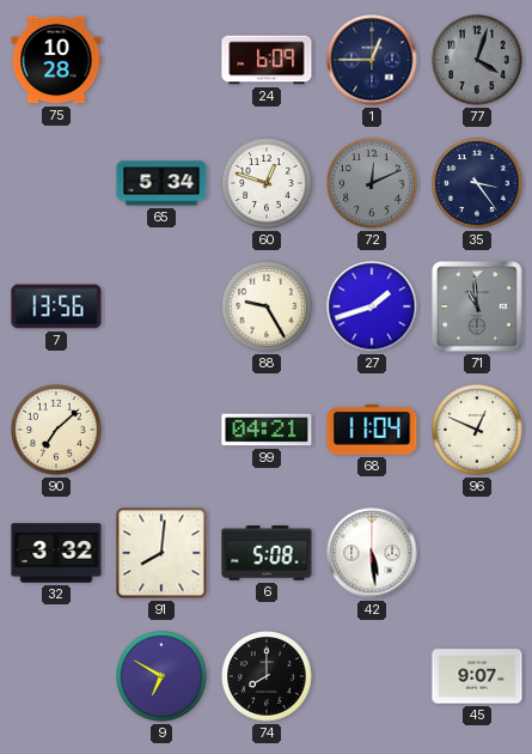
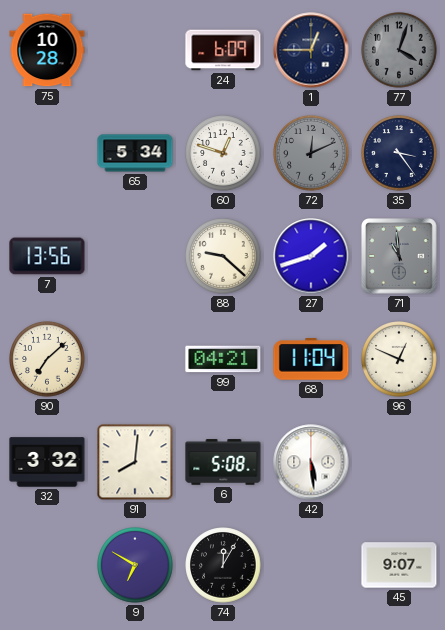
88: 9:25 -> 9:22
74: 8:00 -> 12:05
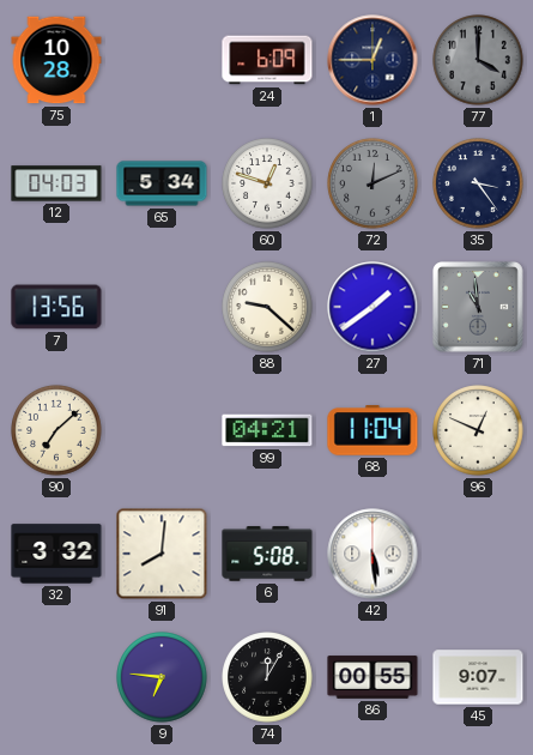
77: 4:03 -> 4:00
12: none -> 04:03
27: 1:42 -> 1:39
9: 6:50 -> 6:46
86: none -> 00:55
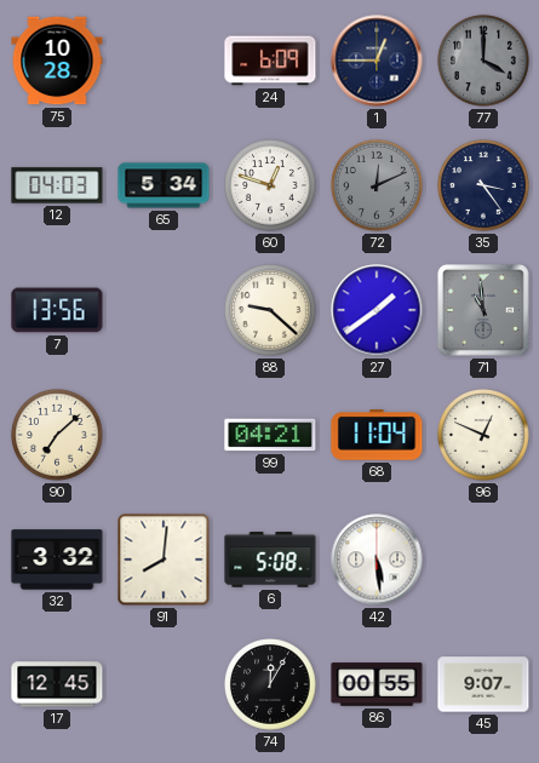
17: none -> 12:45
9: 6:46 -> none
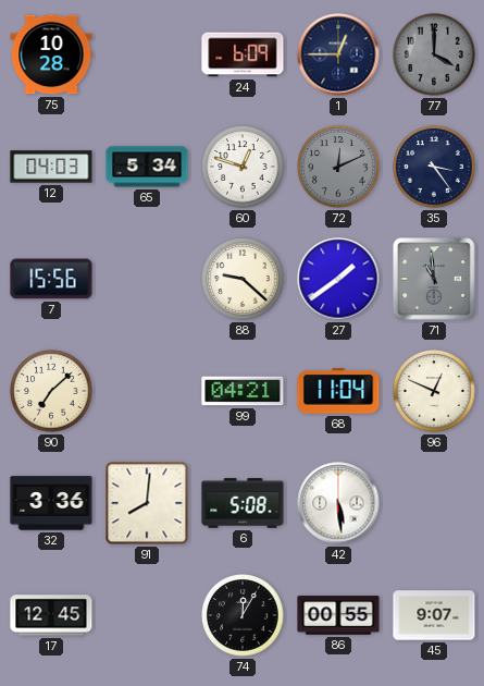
7: 13:56 -> 15:56
32: 3:32 -> 3:36
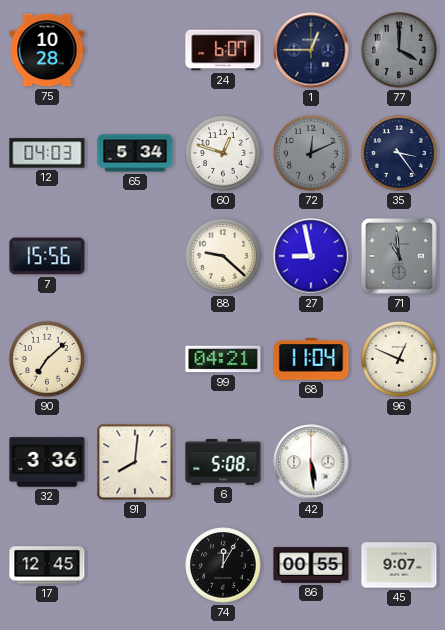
24: 6:09 -> 6:07
27: 1:39 -> 8:58
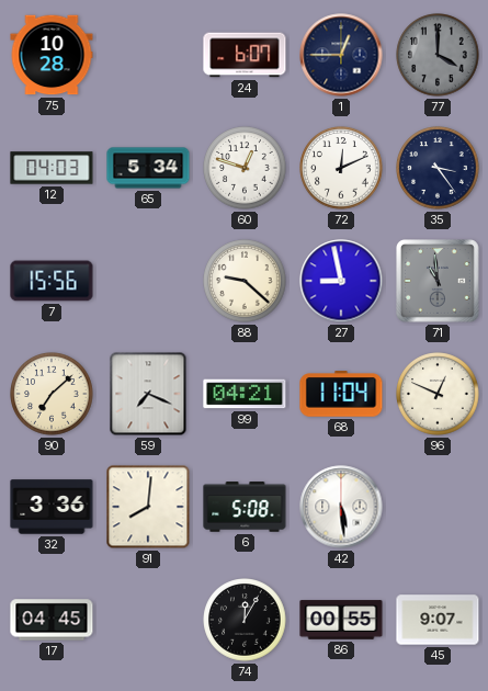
72 dial: grey -> white
59: none -> 7:19
17: 12:45 -> 04:45
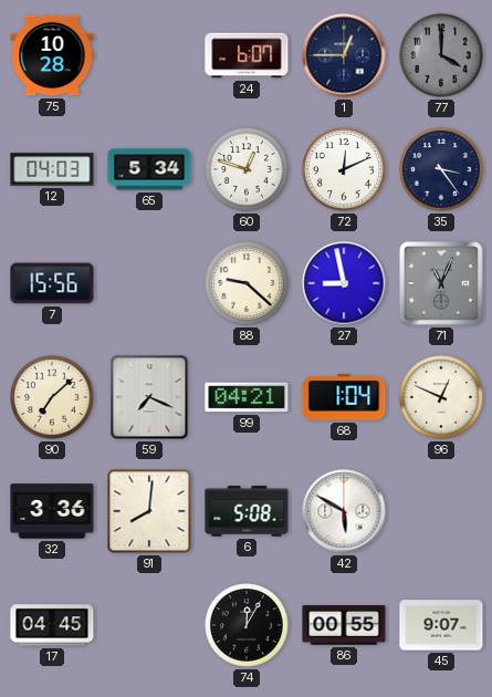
71: 10:59 -> 11:04
68: 11:04 -> 1:04
42: 5:29 -> 5:50
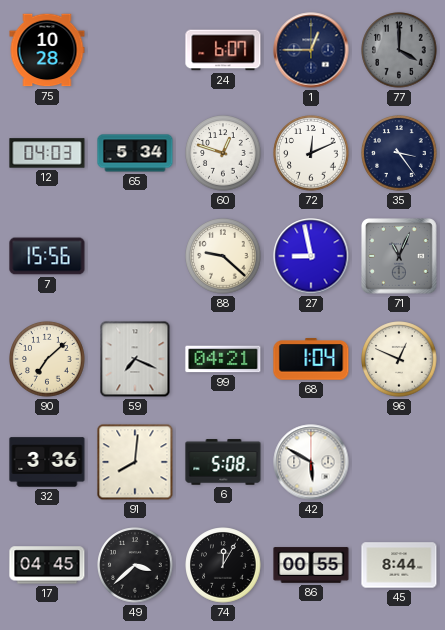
49: none -> 3:38
45: 9:07 -> 8:44
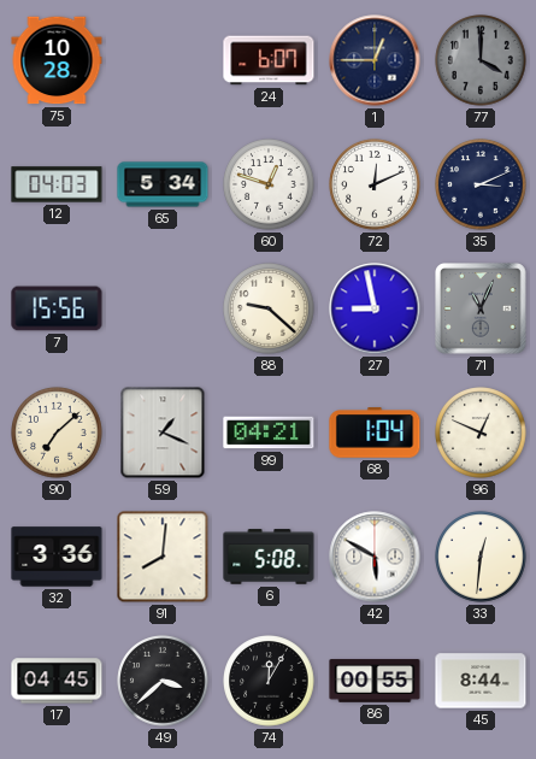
35: 3:24 -> 3:11
59: 7:19 -> 1:19
33: none -> 12:31
